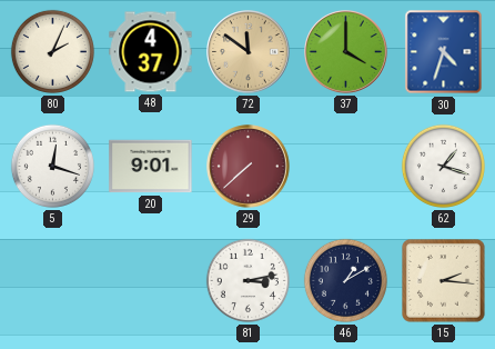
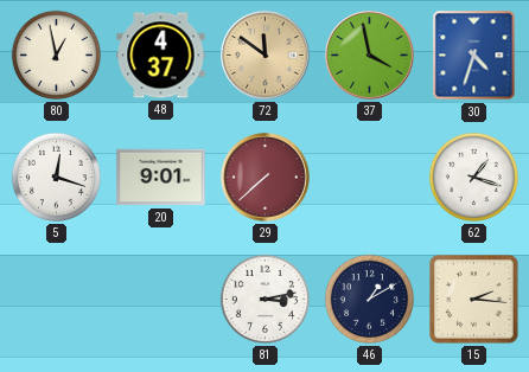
80: 2:04 -> 12:58
37: 4:00 -> 3:58
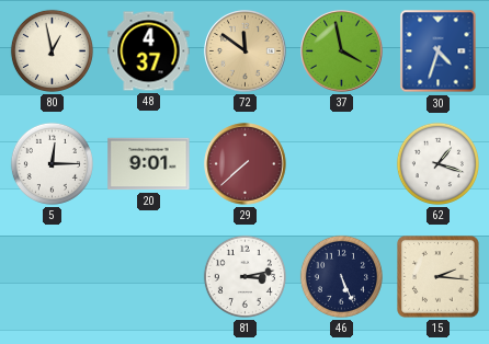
5: 12:18 -> 12:15
46: 1:10 -> 5:26
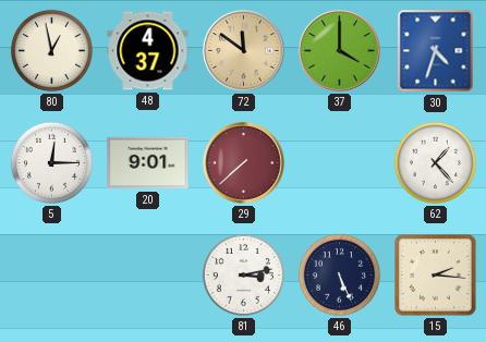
37: 3:58 -> 4:00
62: 1:18 -> 1:23
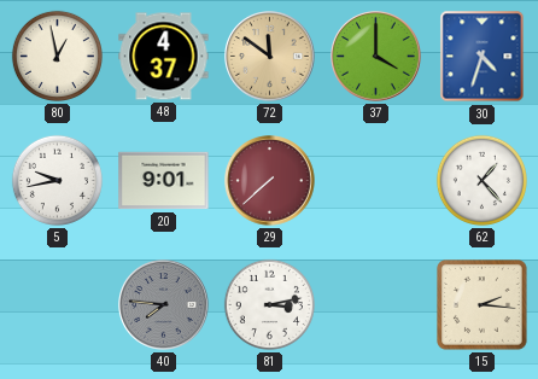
5: 12:15 -> 9:43
40: none -> 7:46
46: 5:26 -> none
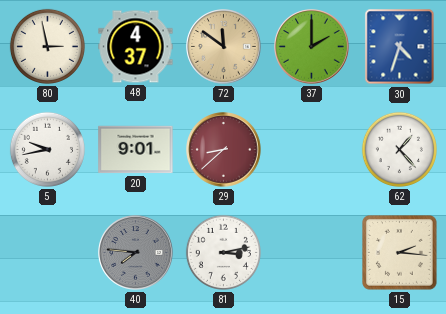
80: 12:58 -> 2:58
37: 4:00 -> 2:00
29: 7:38 -> 8:38
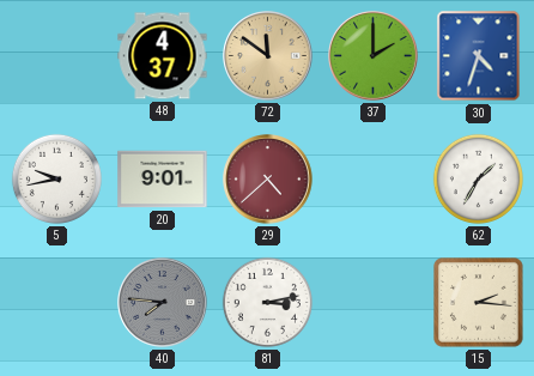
80: 2:58 -> none
29: 8:38 -> 4:38
62: 1:23 -> 1:35
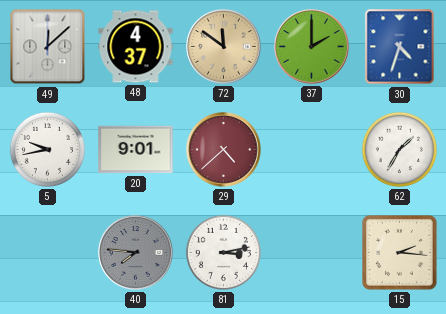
49: none -> 12:08
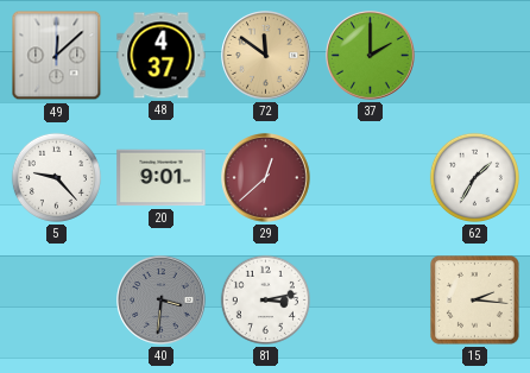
30: 4:33 -> none
5: 9:43 -> 9:23
29: 4:38 -> 12:38
40: 7:46 -> 3:31
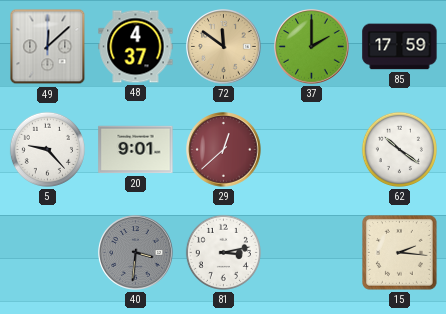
85: none -> 17:59
62: 1:35 -> 10:21
